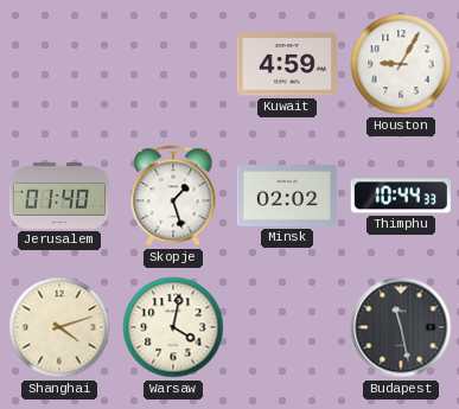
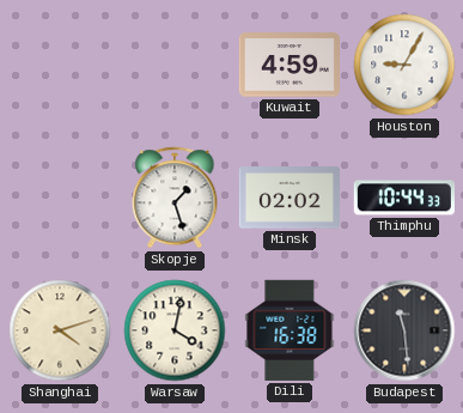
Jerusalem: 01:40 -> none
Dili: none -> 16:38
Budapest: 11:28 -> 11:29
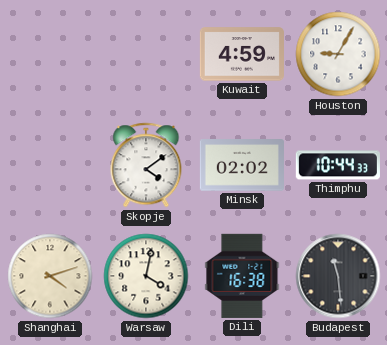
Skopje: 1:27 -> 4:09
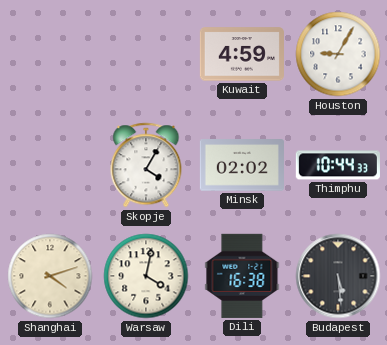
Skopje: 4:09 -> 4:05
Budapest: 11:29 -> 5:29
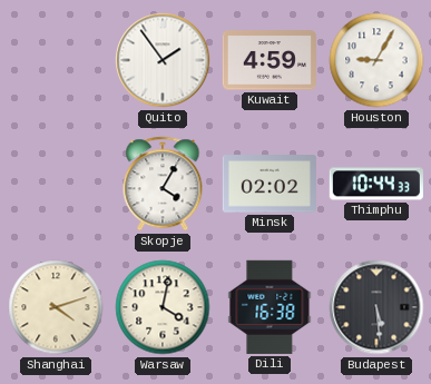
Quito: none -> 1:54
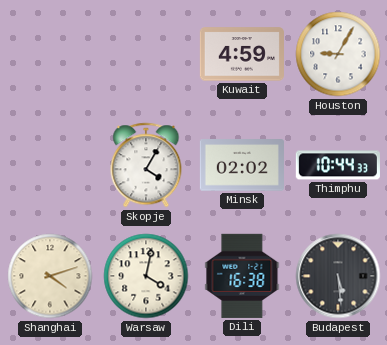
Quito: 1:54 -> none
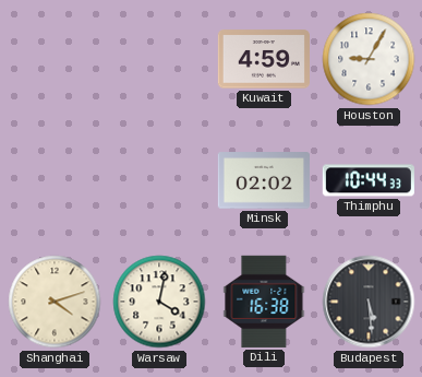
Skopje: 4:05 -> none
